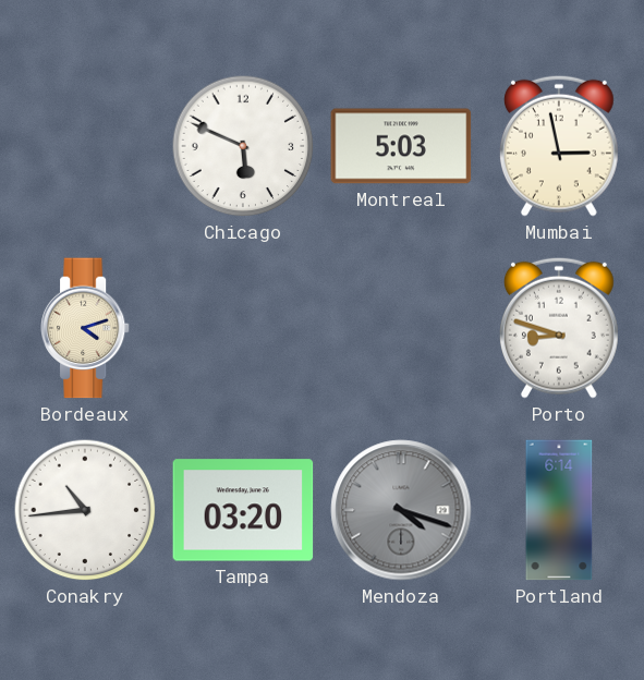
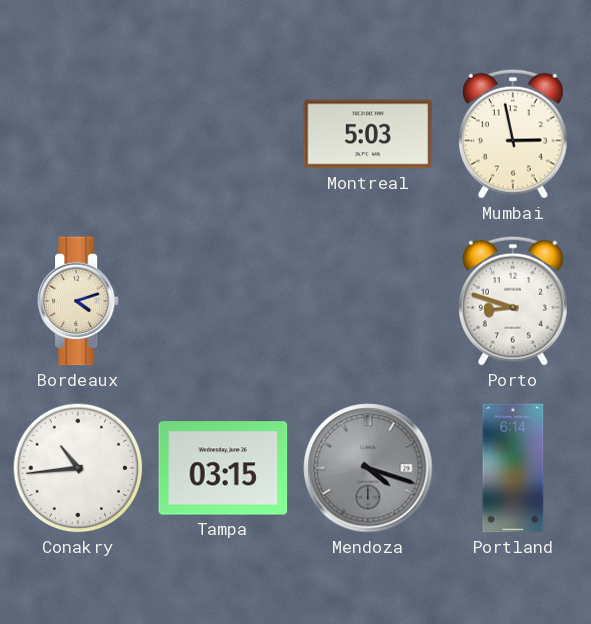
Chicago: 5:49 -> none
Tampa: 03:20 -> 03:15
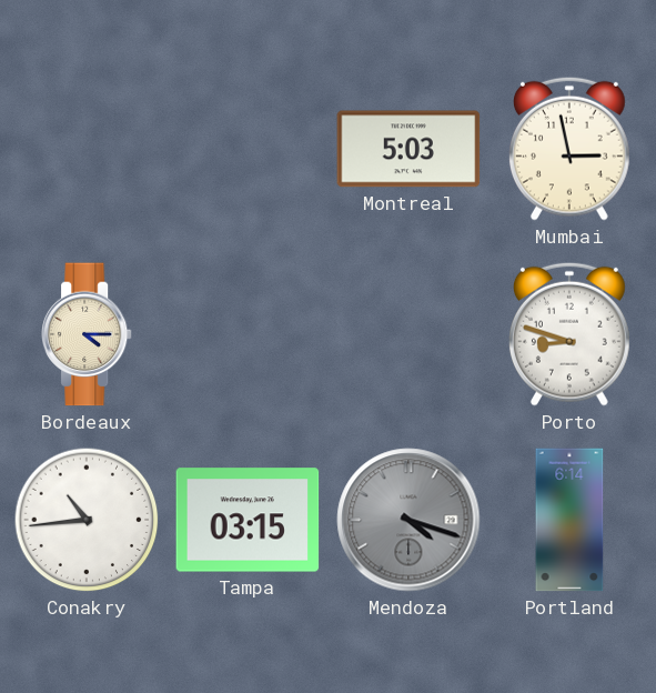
Bordeaux: 4:12 -> 4:15
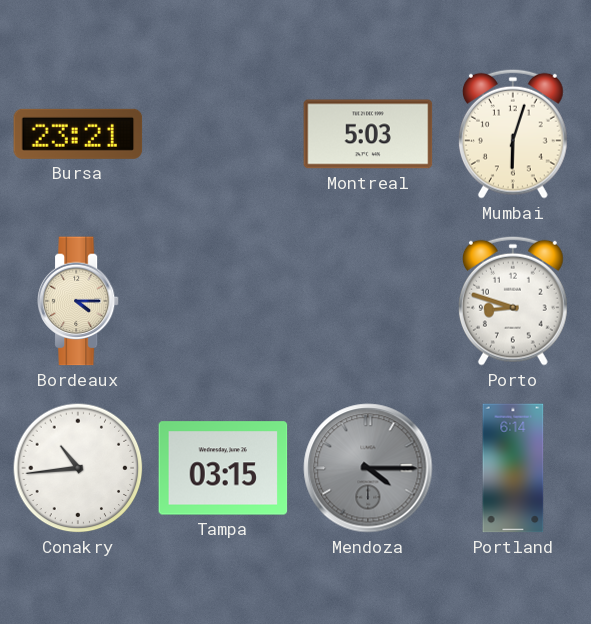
Bursa: none -> 23:21
Mumbai: 2:58 -> 6:03
Mendoza: 4:18 -> 4:15
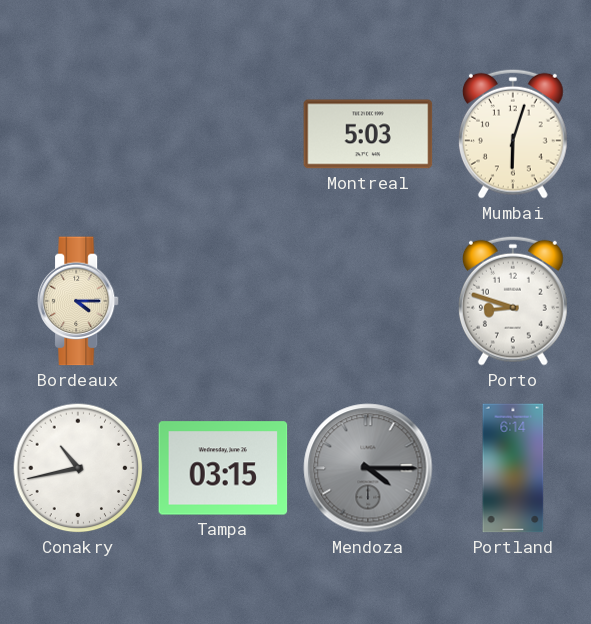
Bursa: 23:21 -> none
Conakry: 10:44 -> 10:43
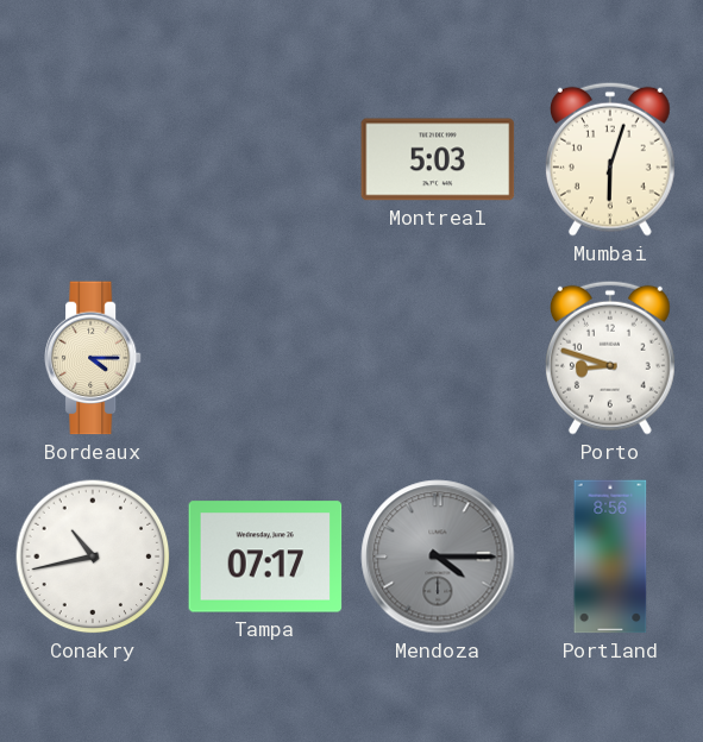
Tampa: 03:15 -> 07:17
Portland: 6:14 -> 8:56
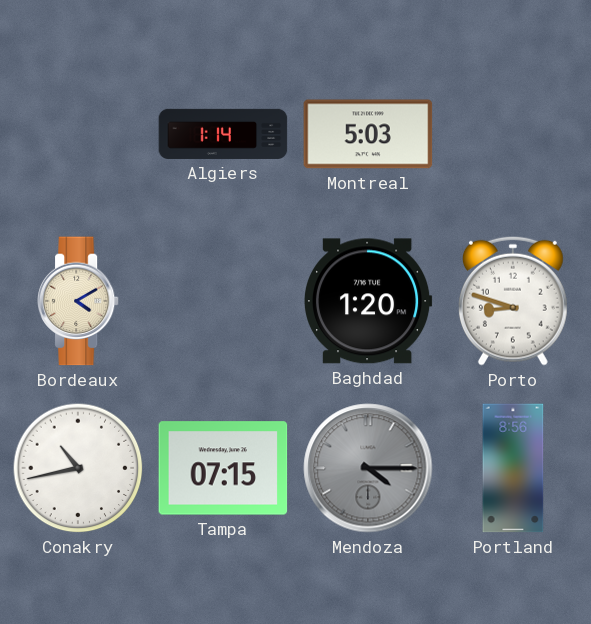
Algiers: none -> 1:14
Mumbai: 6:03 -> none
Bordeaux: 4:15 -> 4:10
Baghdad: none -> 1:20
Tampa: 07:17 -> 07:15
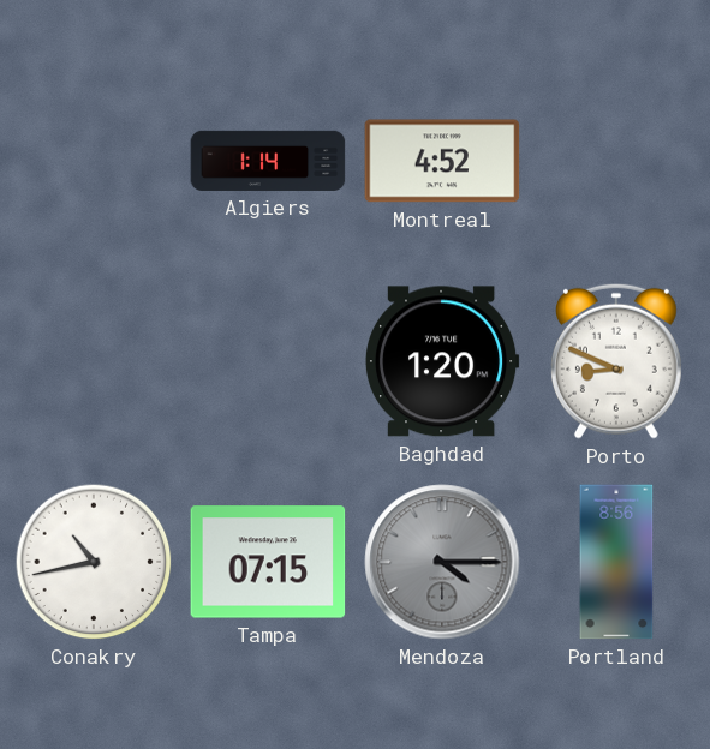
Montreal: 5:03 -> 4:52
Bordeaux: 4:10 -> none
Porto: 8:48 -> 8:49
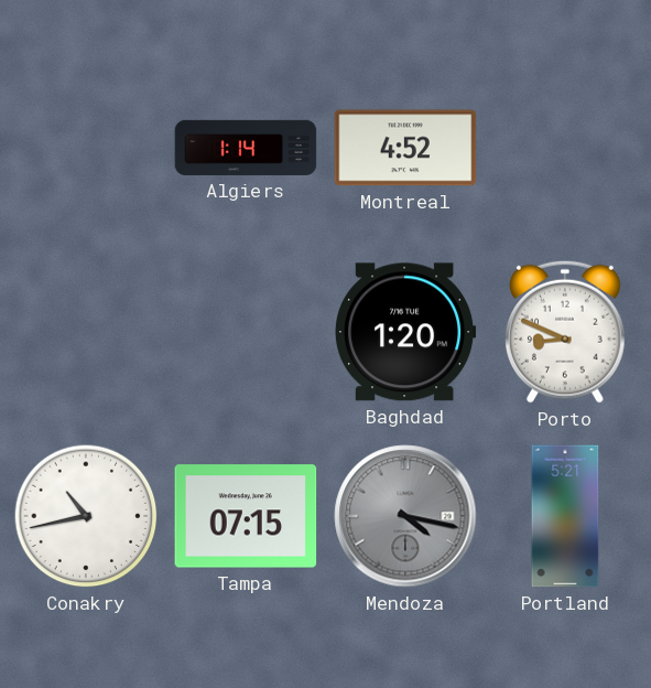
Mendoza: 4:15 -> 4:17
Portland: 8:56 -> 5:21
